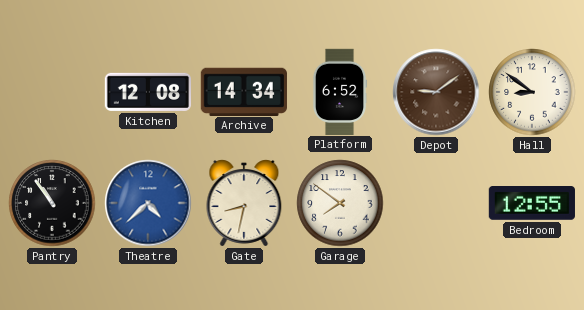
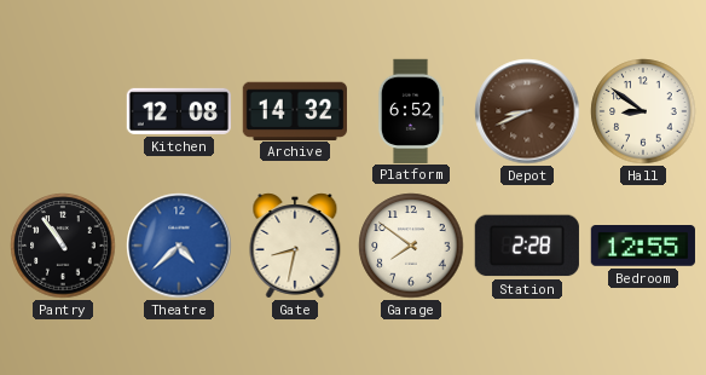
Archive: 14:34 -> 14:32
Depot: 9:09 -> 8:41
Station: none -> 2:28
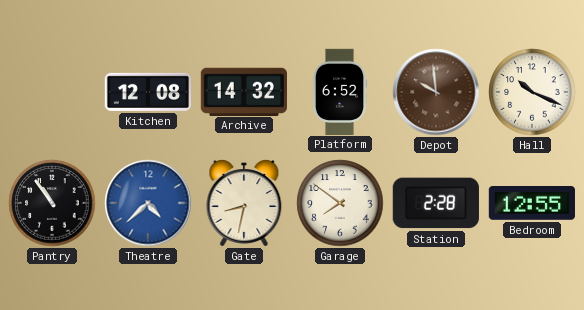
Depot: 8:41 -> 9:59
Hall: 8:51 -> 10:19
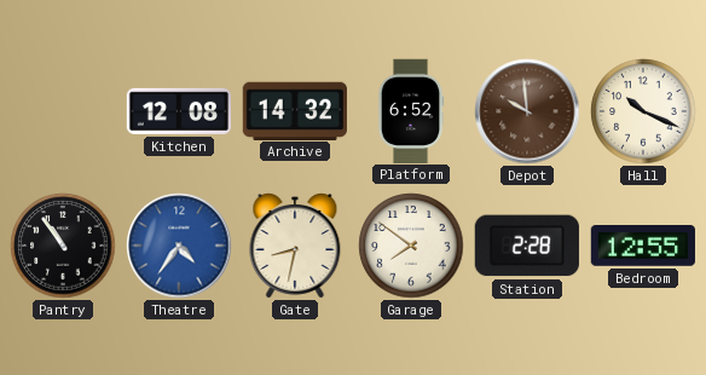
Theatre: 4:38 -> 4:36
